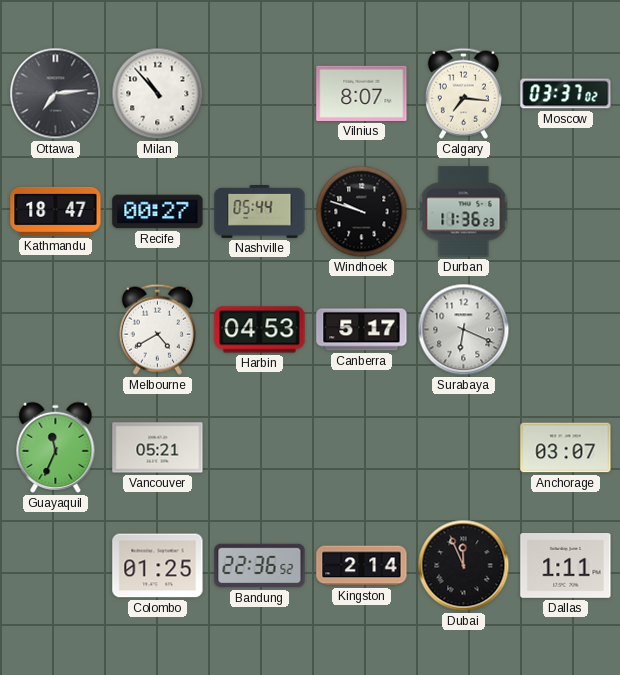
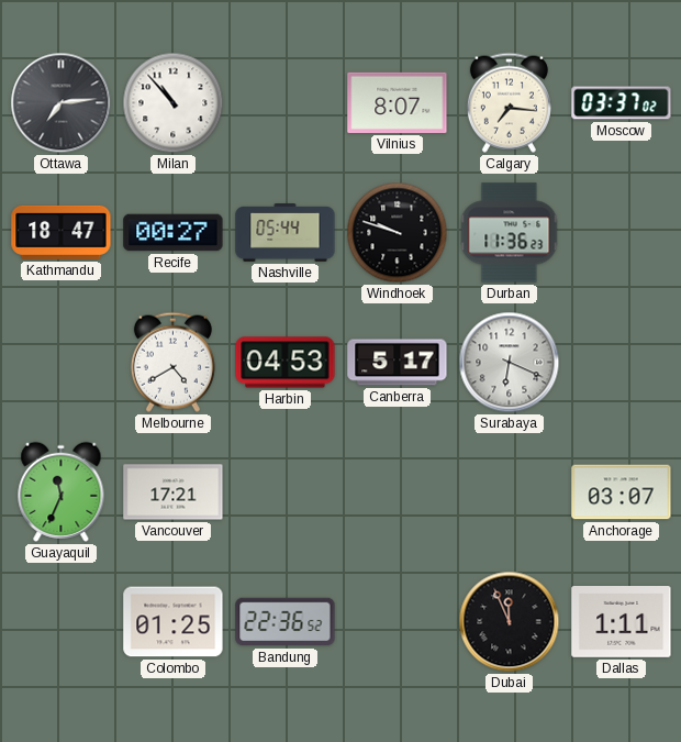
Vancouver: 05:21 -> 17:21
Kingston: 2:14 -> none
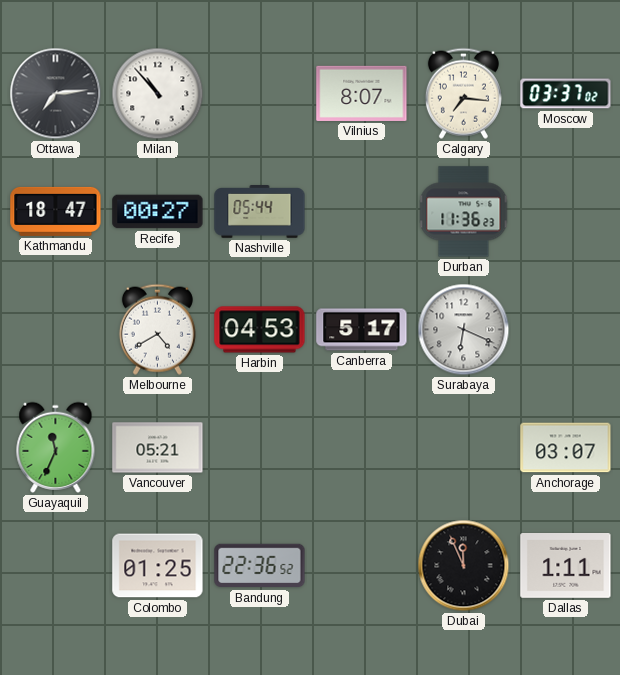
Windhoek: 9:48 -> none
Vancouver: 17:21 -> 05:21
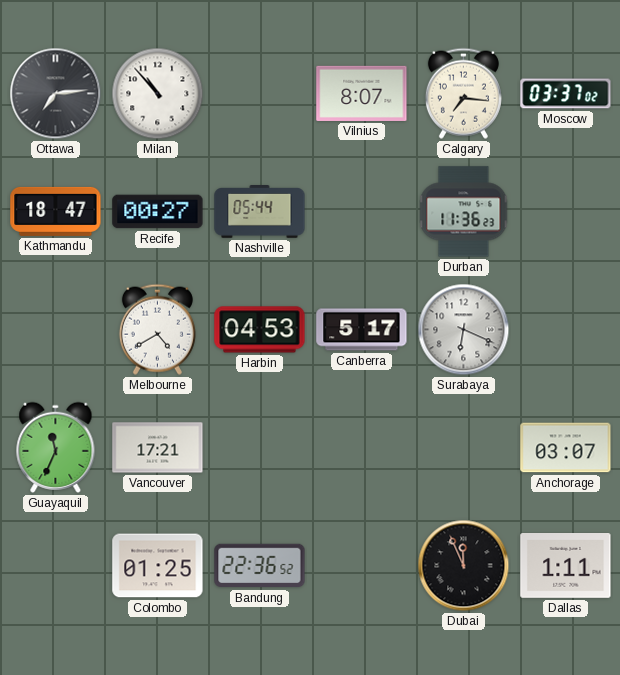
Vancouver: 05:21 -> 17:21
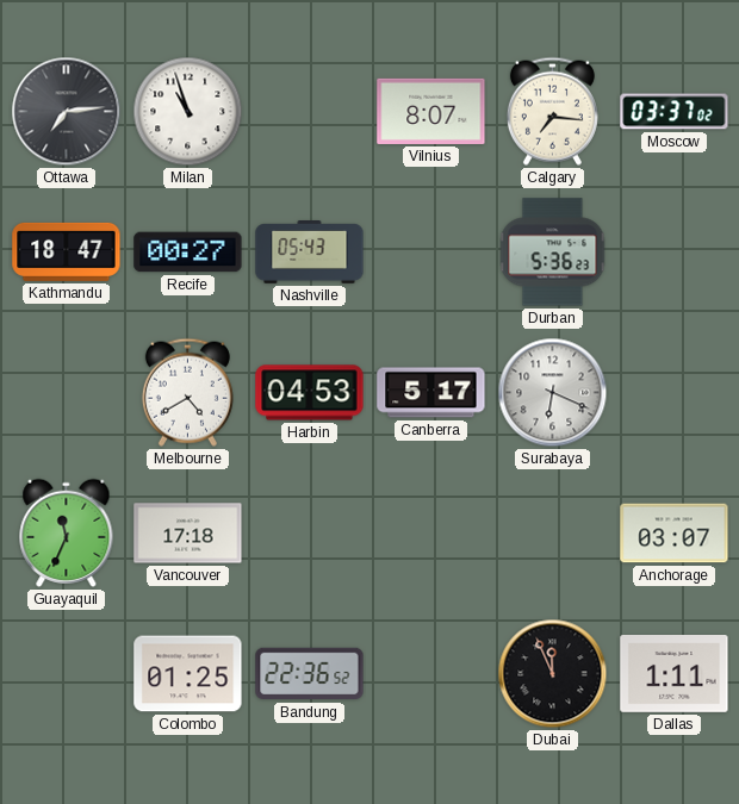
Milan: 10:53 -> 10:57
Nashville: 05:44 -> 05:43
Durban: 11:36 -> 5:36
Vancouver: 17:21 -> 17:18
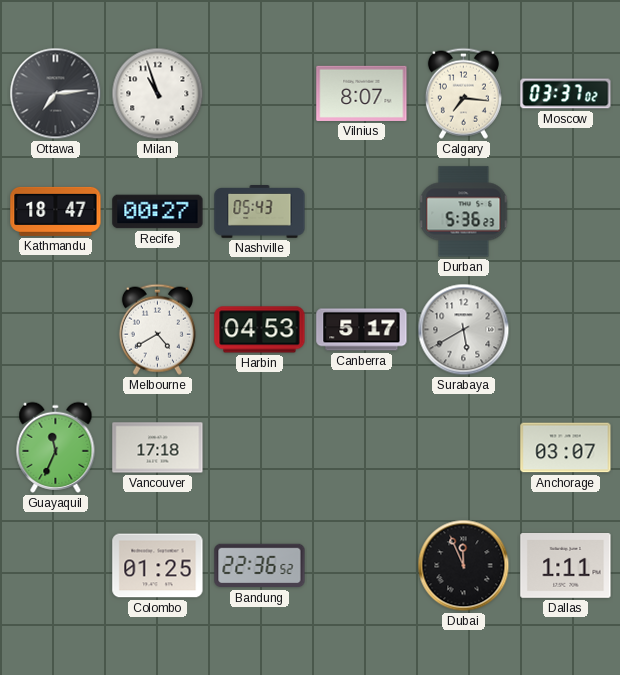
Surabaya: 6:19 -> 5:40
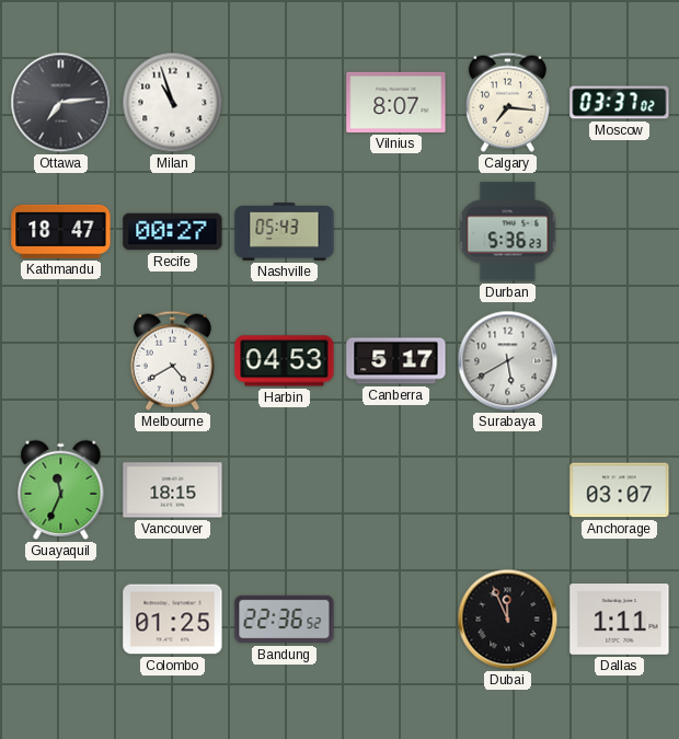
Vancouver: 17:18 -> 18:15
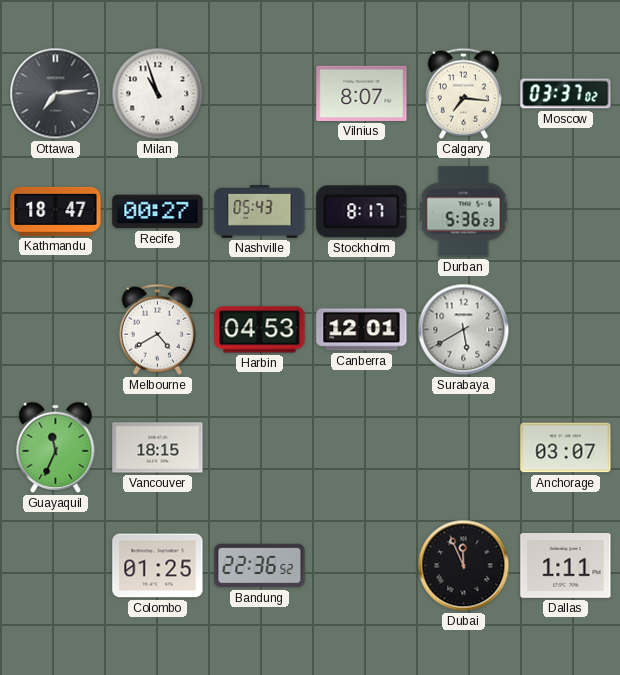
Stockholm: none -> 8:17
Canberra: 5:17 -> 12:01
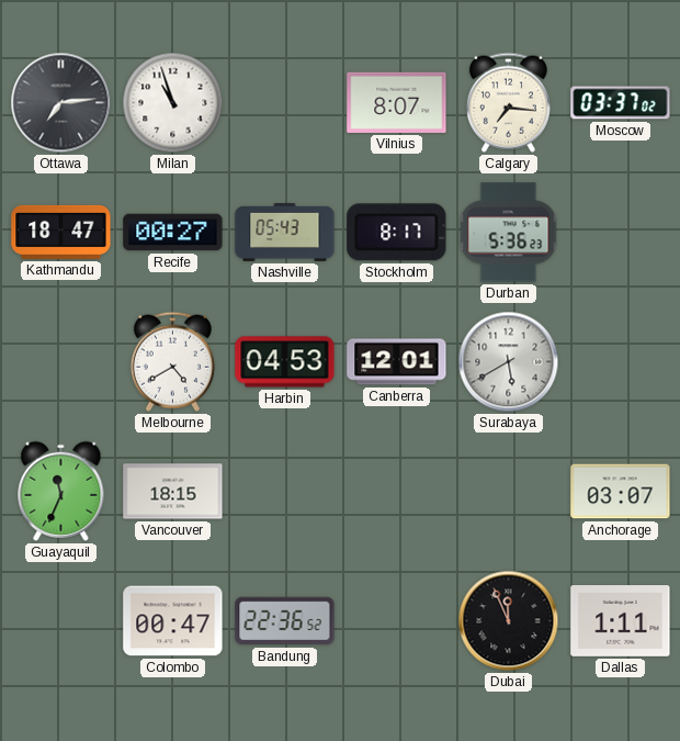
Colombo: 01:25 -> 00:47
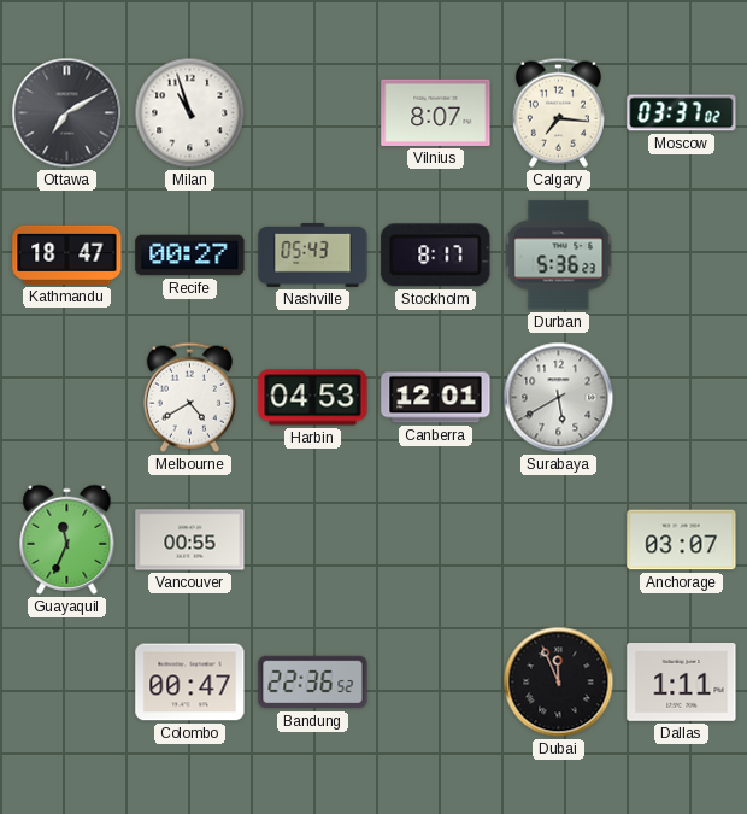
Ottawa: 7:14 -> 7:10
Vancouver: 18:15 -> 00:55
